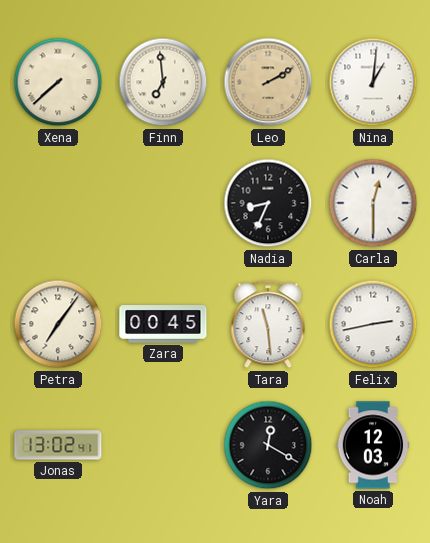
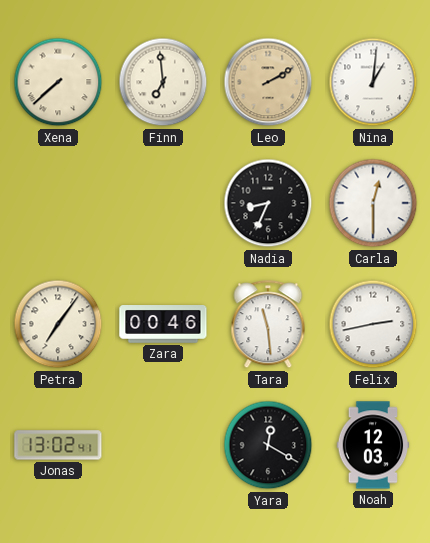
Zara: 00:45 -> 00:46
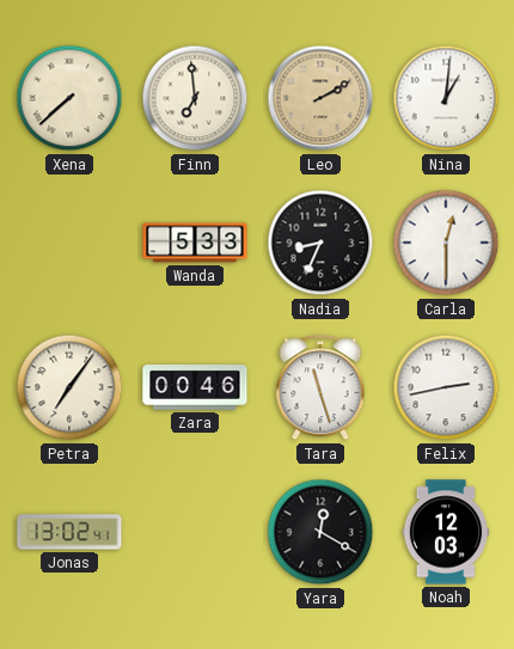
Wanda: none -> 5:33
Tara: 11:29 -> 11:27
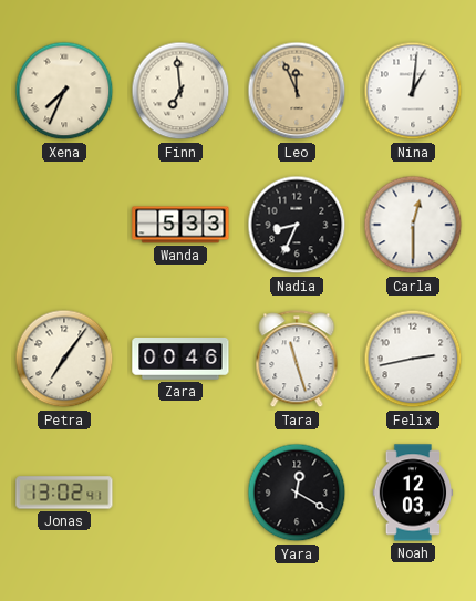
Xena: 7:38 -> 7:34
Leo: 2:10 -> 11:56
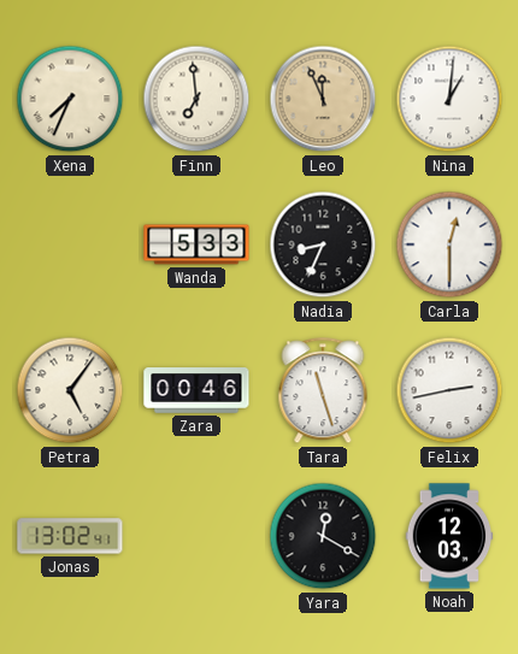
Petra: 7:06 -> 5:06
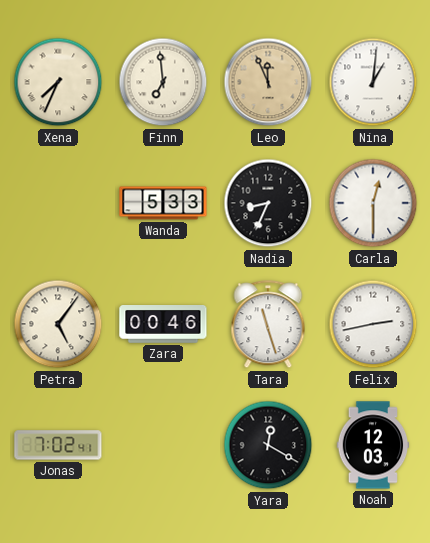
Jonas: 13:02 -> 7:02
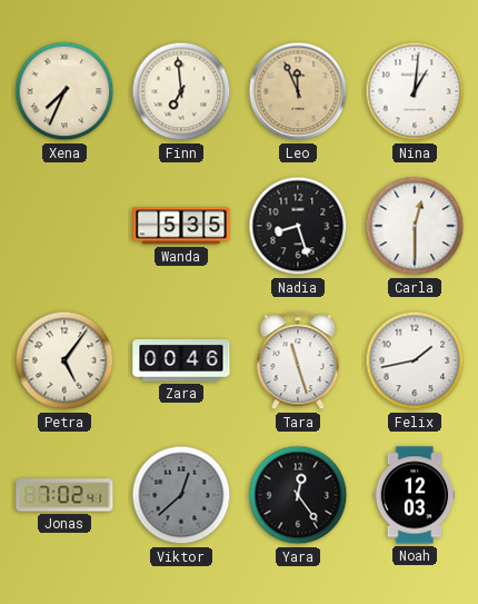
Wanda: 5:33 -> 5:35
Nadia: 8:34 -> 8:27
Felix: 2:43 -> 1:43
Viktor: none -> 12:38
Yara: 12:20 -> 12:24
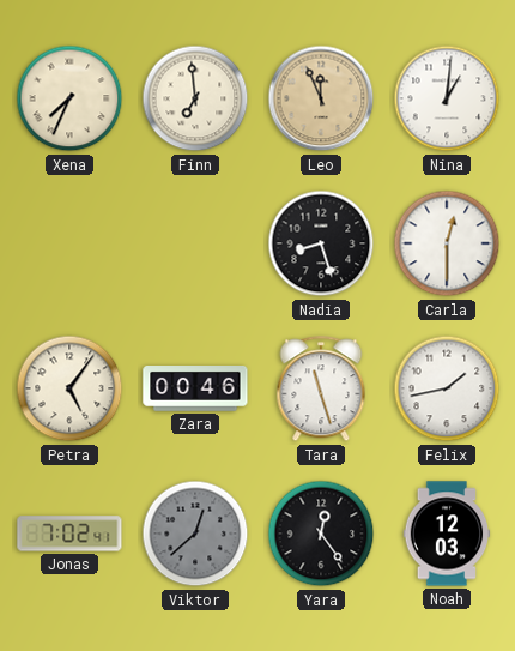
Wanda: 5:35 -> none
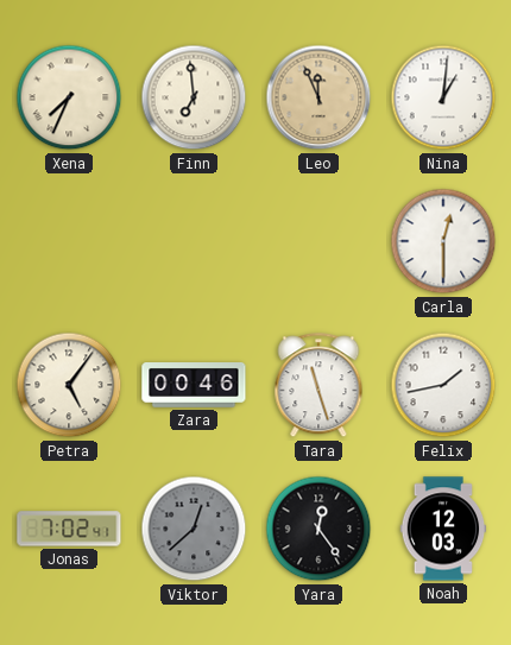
Nadia: 8:27 -> none
